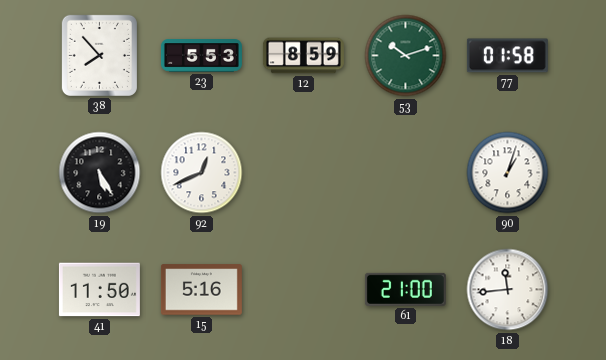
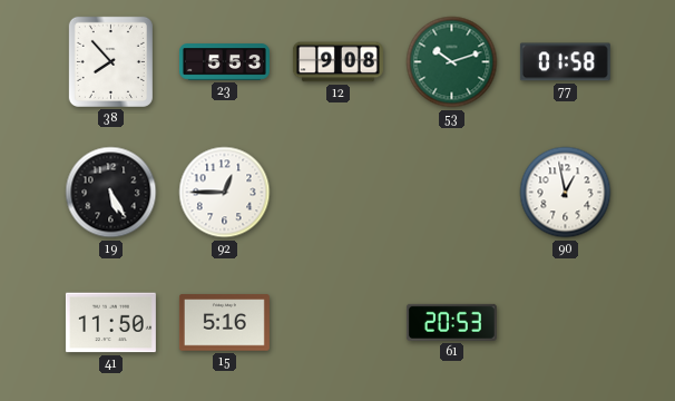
12: 8:59 -> 9:08
92: 12:41 -> 12:45
90: 1:03 -> 12:58
61: 21:00 -> 20:53
18: 11:44 -> none
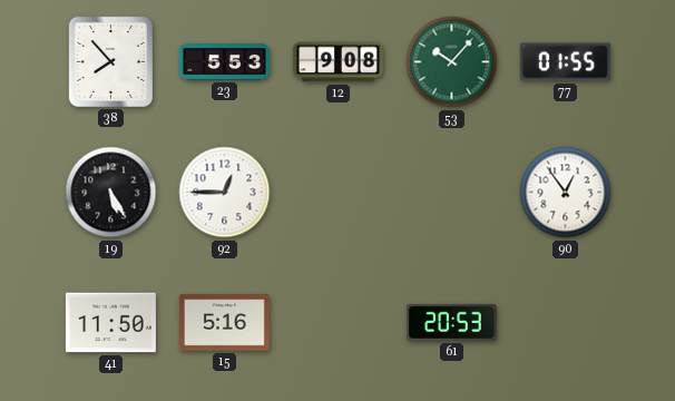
53: 10:12 -> 10:07
77: 01:58 -> 01:55
90: 12:58 -> 12:54
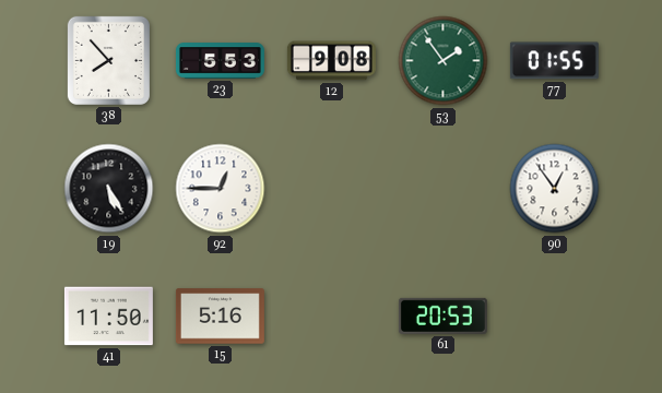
53: 10:07 -> 1:54
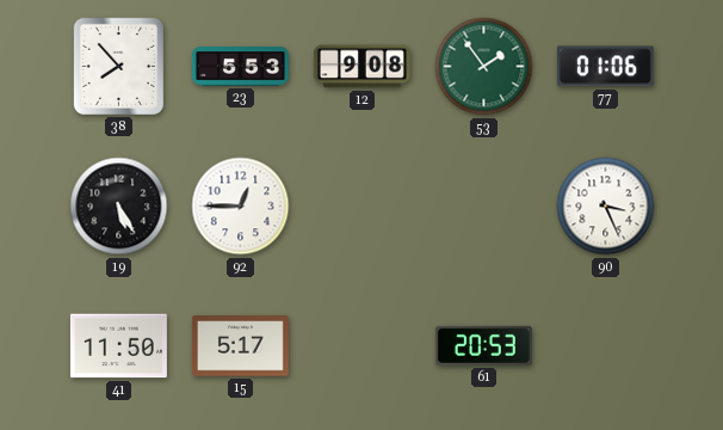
77: 01:55 -> 01:06
90: 12:54 -> 3:26
15: 5:16 -> 5:17
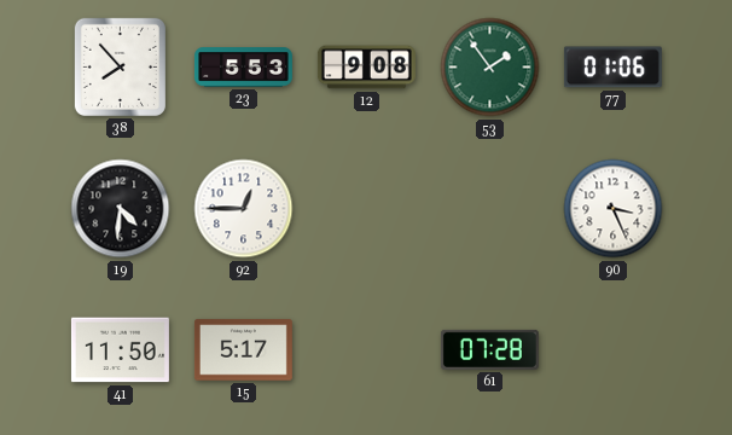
19: 5:25 -> 4:31
61: 20:53 -> 07:28
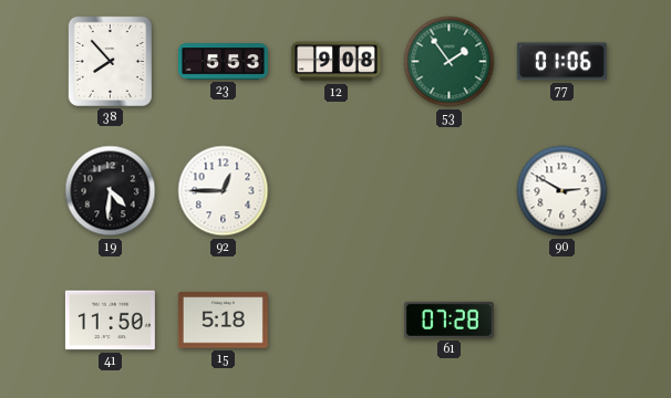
90: 3:26 -> 2:50
15: 5:17 -> 5:18
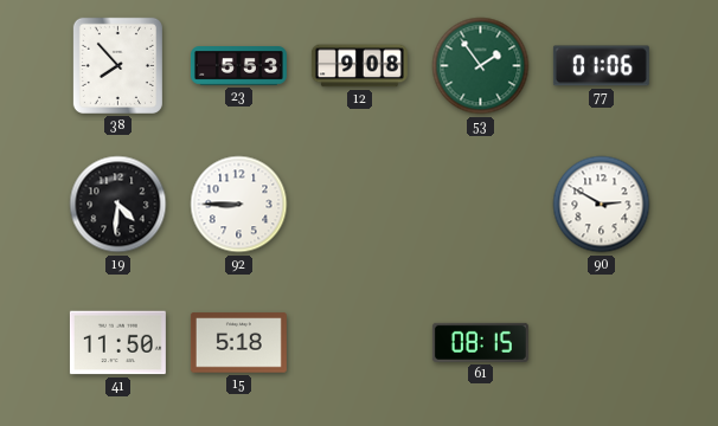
92: 12:45 -> 8:45
61: 07:28 -> 08:15
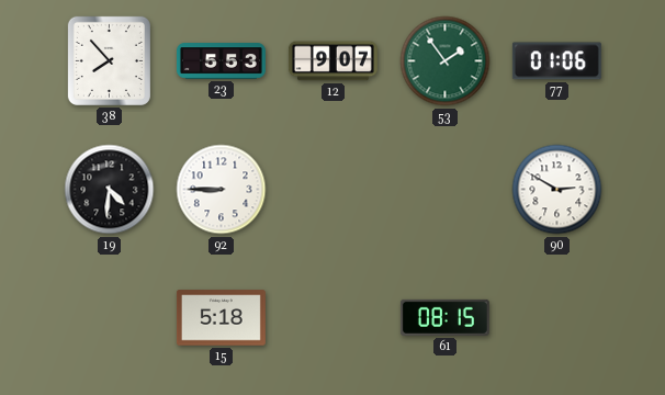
12: 9:08 -> 9:07
41: 11:50 -> none
